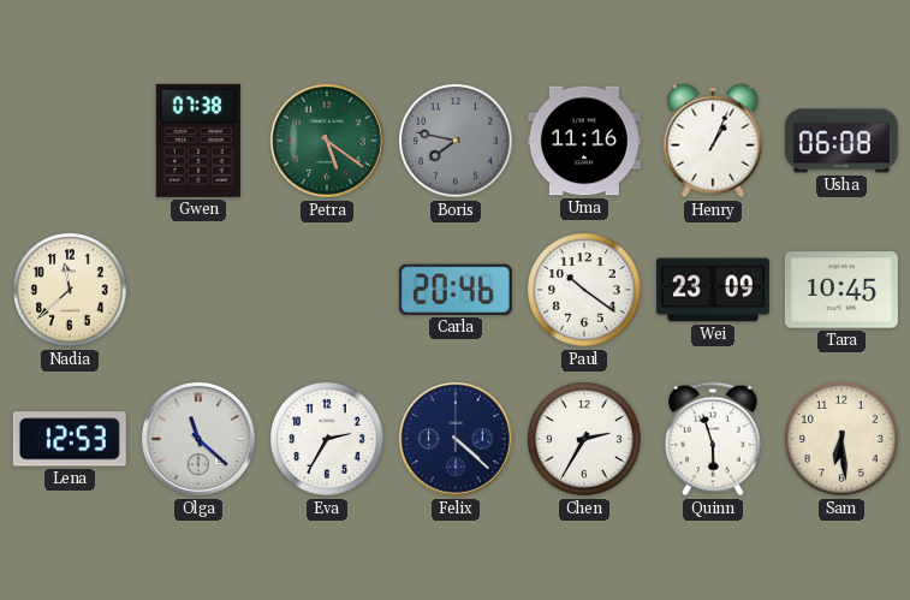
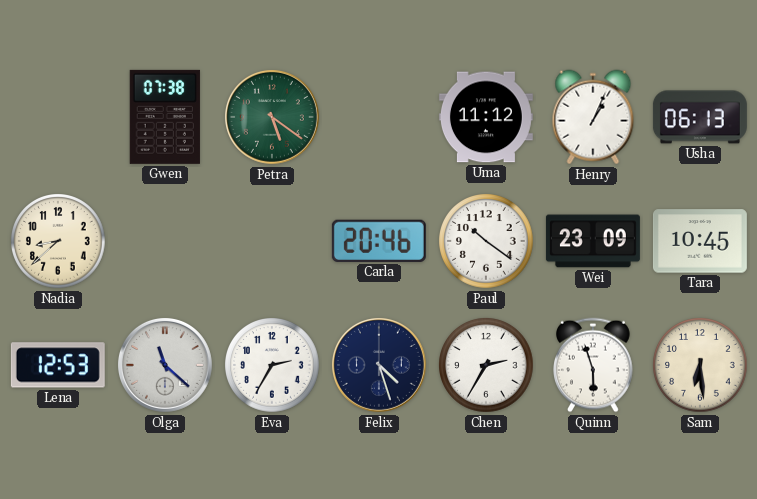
Boris: 7:47 -> none
Uma: 11:16 -> 11:12
Usha: 06:08 -> 06:13
Nadia: 11:38 -> 8:38
Felix: 4:22 -> 4:27
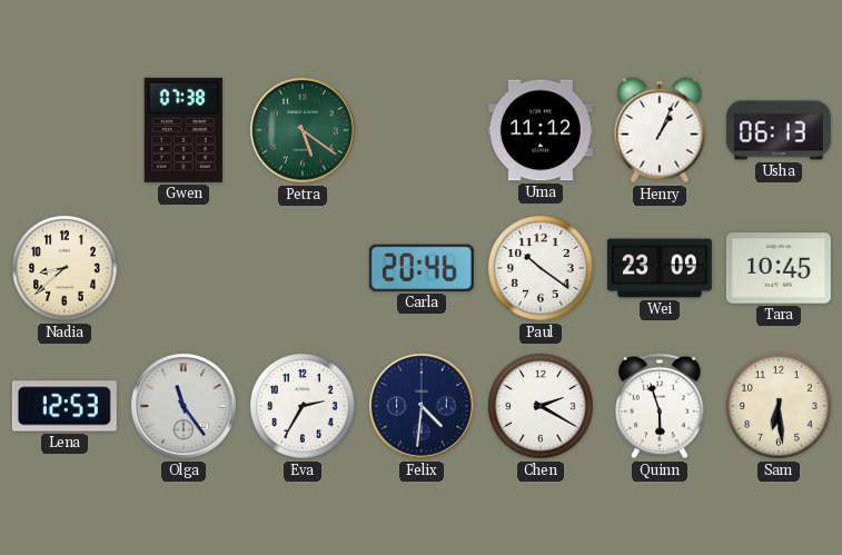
Olga: 11:22 -> 11:24
Felix: 4:27 -> 4:31
Chen: 2:35 -> 2:20
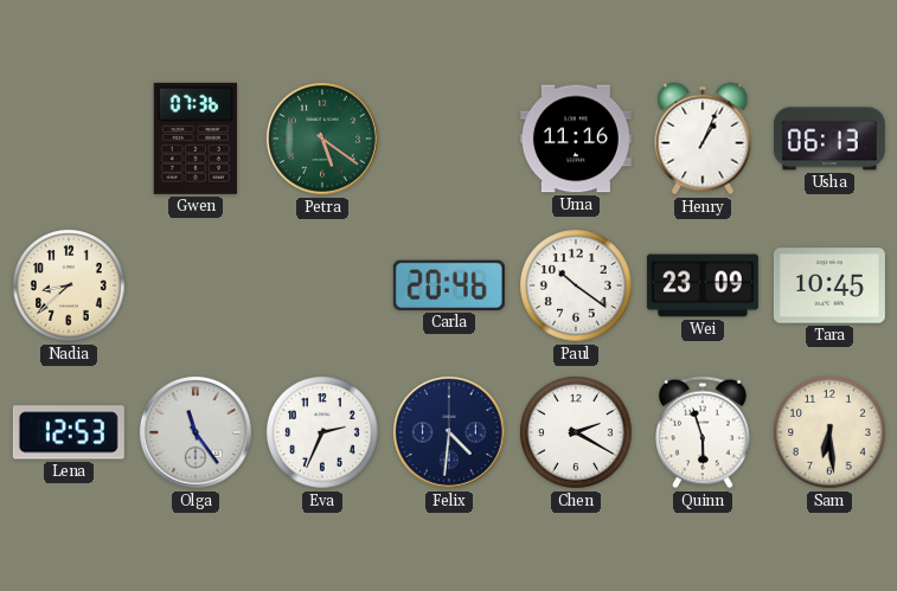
Gwen: 07:38 -> 07:36
Uma: 11:12 -> 11:16
Eva: 2:35 -> 2:34
